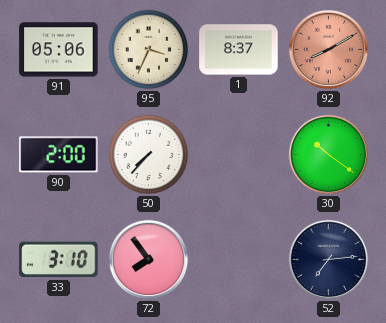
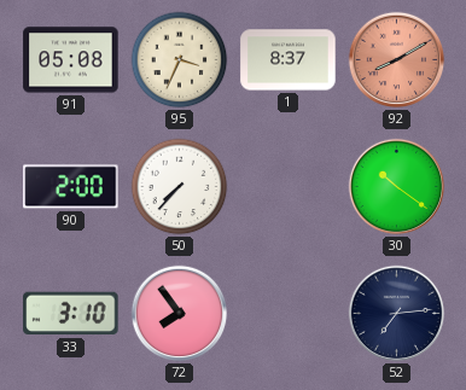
91: 05:06 -> 05:08
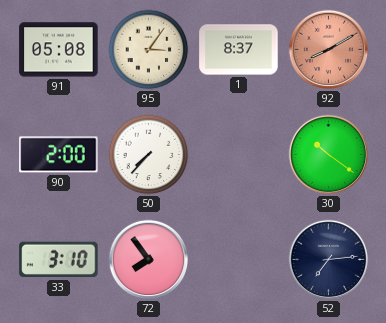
95: 3:34 -> 3:06
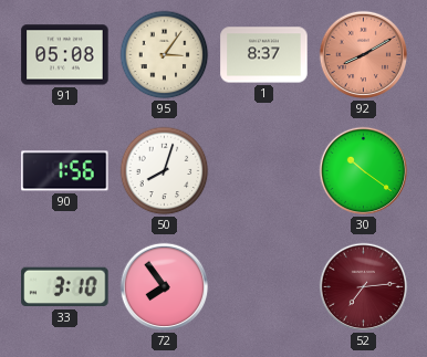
90: 2:00 -> 1:56
50: 7:37 -> 8:03
52 dial: navy -> burgundy
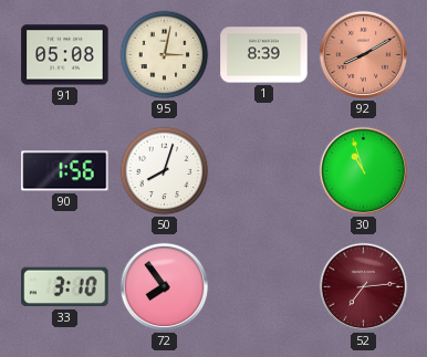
95: 3:06 -> 3:02
1: 8:37 -> 8:39
30: 10:21 -> 10:57
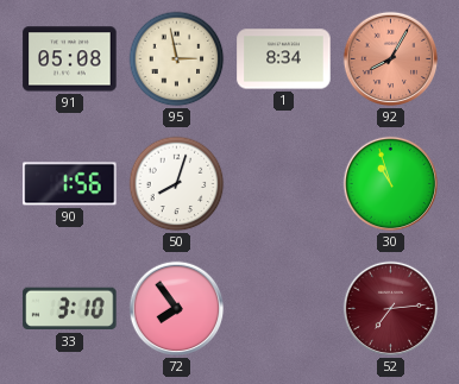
95: 3:02 -> 2:58
1: 8:39 -> 8:34
92: 8:10 -> 8:05
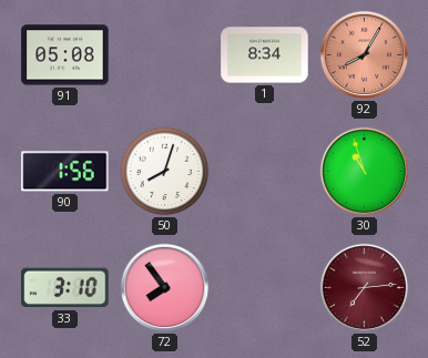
95: 2:58 -> none
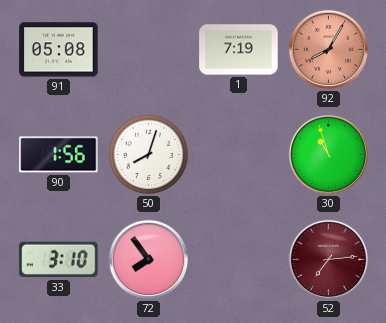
1: 8:34 -> 7:19
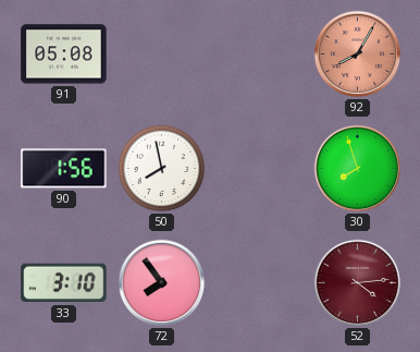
1: 7:19 -> none
50: 8:03 -> 7:58
30: 10:57 -> 7:57
52: 7:14 -> 4:14
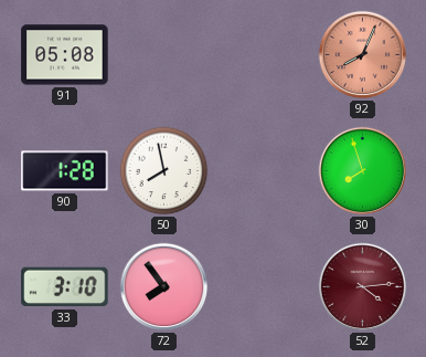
92: 8:05 -> 8:04
90: 1:56 -> 1:28
